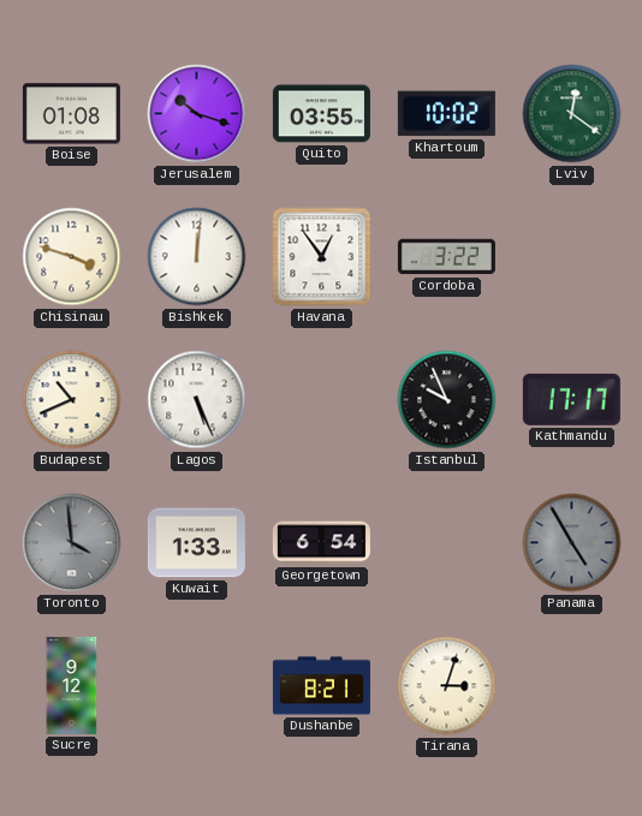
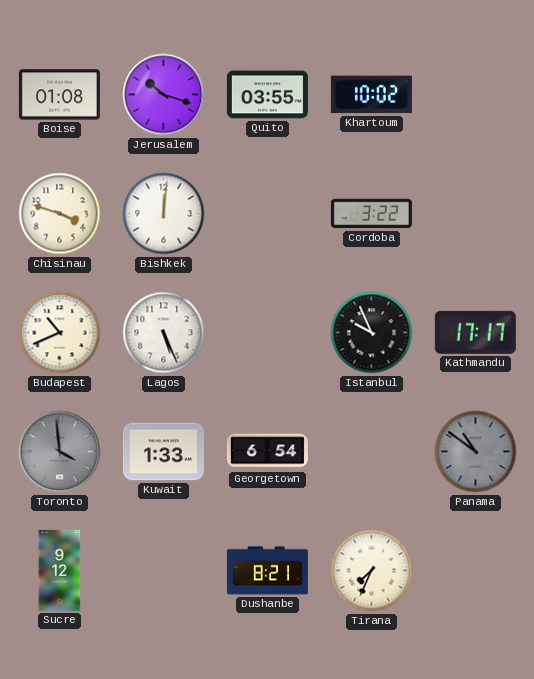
Lviv: 12:21 -> none
Havana: 12:54 -> none
Panama: 4:55 -> 10:51
Tirana: 3:03 -> 7:34
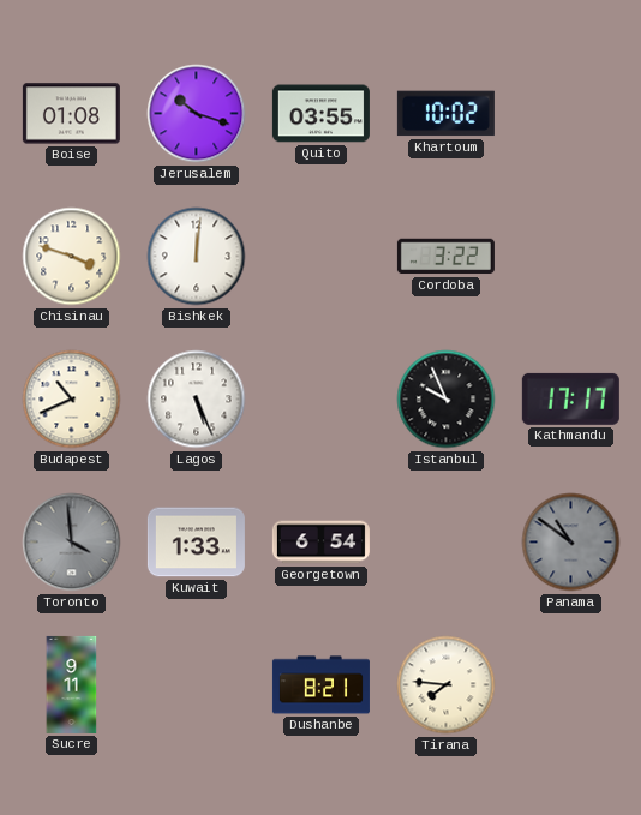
Sucre: 9:12 -> 9:11
Tirana: 7:34 -> 7:46
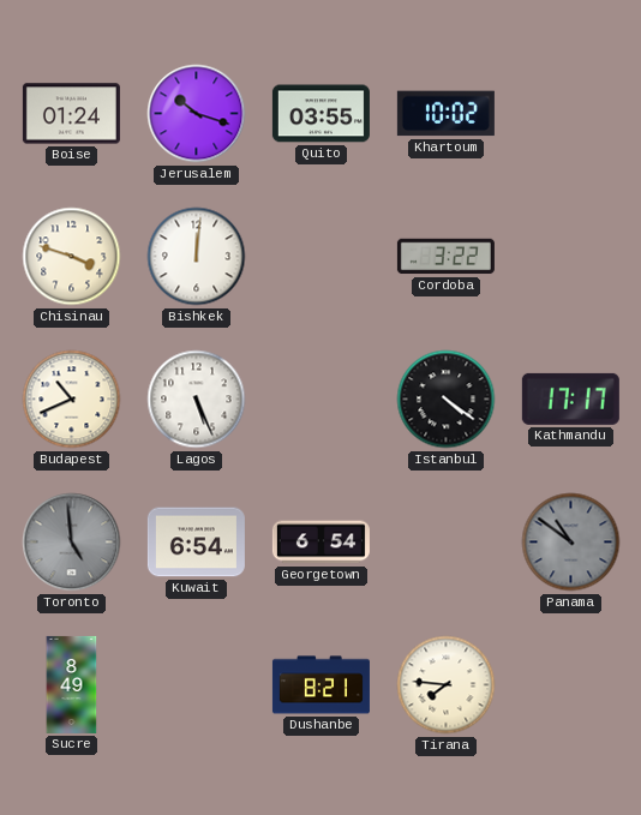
Boise: 01:08 -> 01:24
Istanbul: 9:56 -> 4:21
Toronto: 3:59 -> 4:59
Kuwait: 1:33 -> 6:54
Sucre: 9:11 -> 8:49
